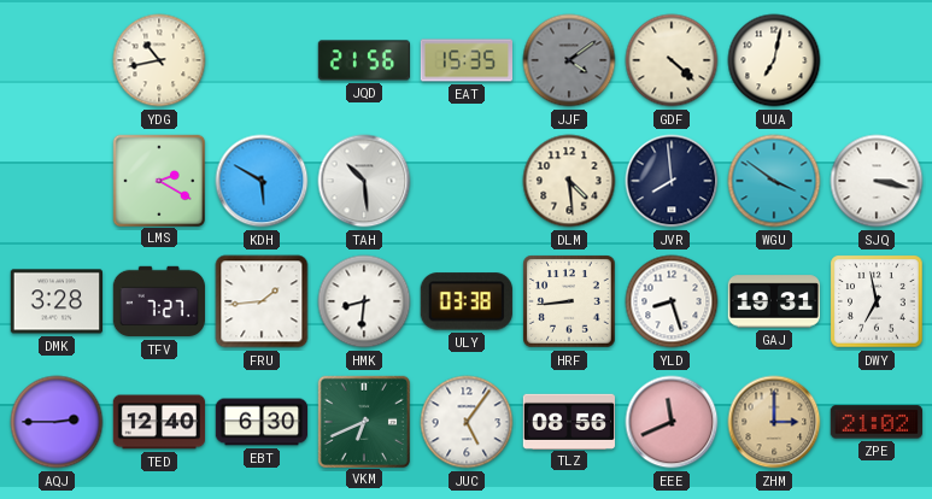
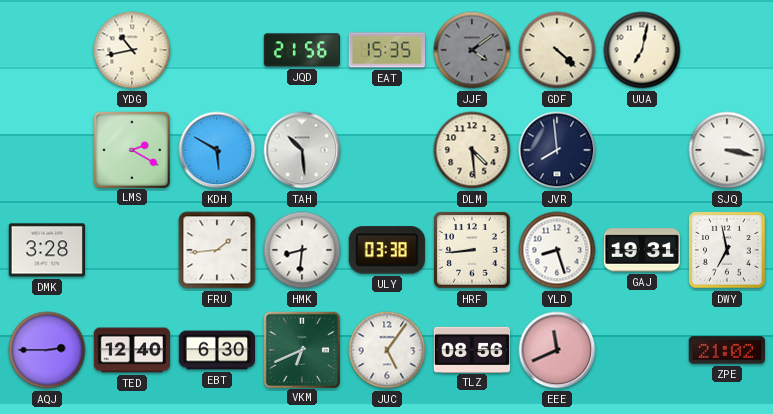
WGU: 3:51 -> none
TFV: 7:27 -> none
ZHM: 3:00 -> none
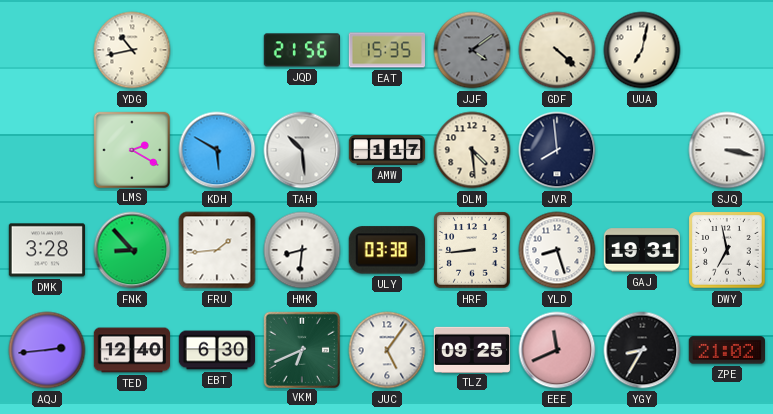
AMW: none -> 1:17
FNK: none -> 8:53
AQJ: 2:45 -> 2:44
TLZ: 08:56 -> 09:25
YGY: none -> 8:35
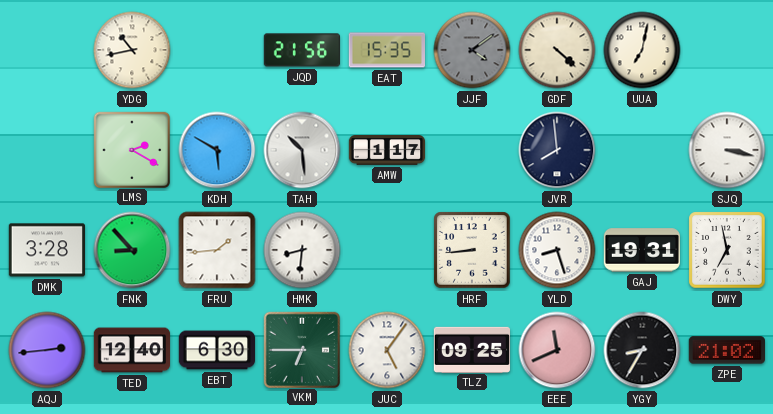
DLM: 4:29 -> none
ULY: 03:38 -> none
VKM: 6:41 -> 6:45
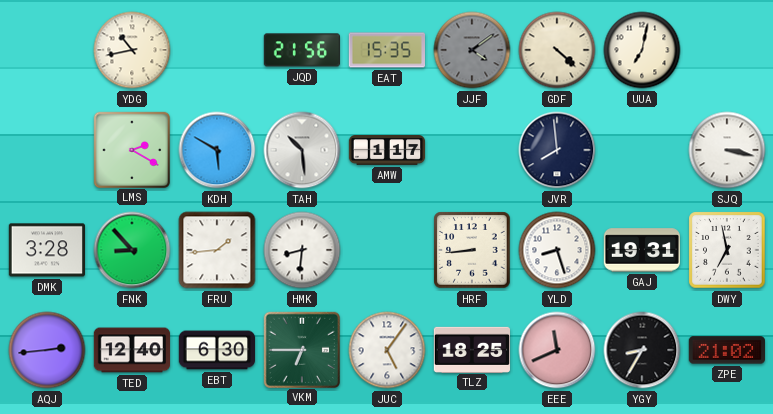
TLZ: 09:25 -> 18:25
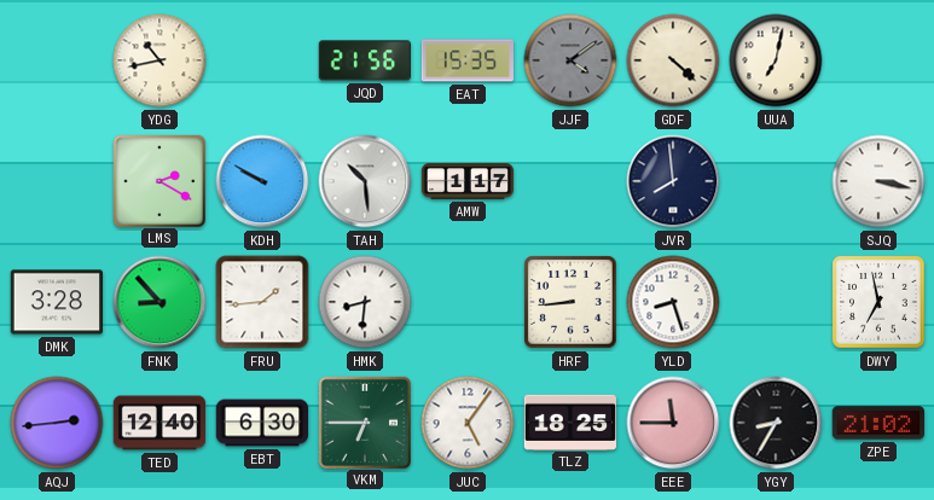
KDH: 5:50 -> 9:50
GAJ: 19:31 -> none
EEE: 11:41 -> 11:45
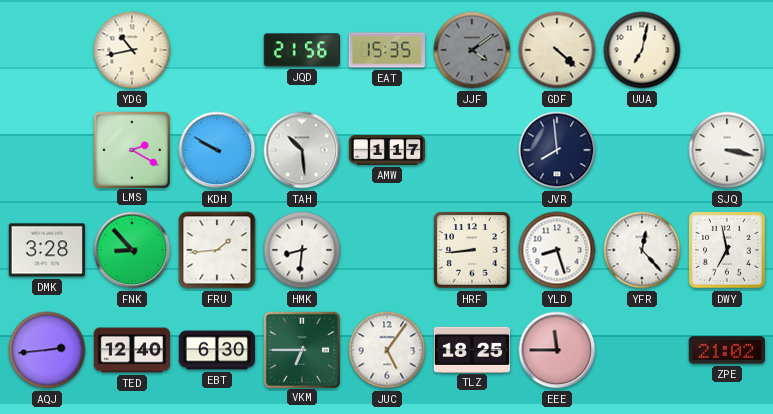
YFR: none -> 12:23
YGY: 8:35 -> none
